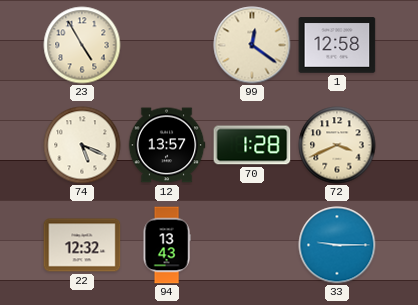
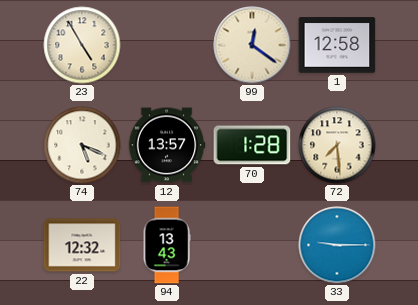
72: 3:41 -> 7:29
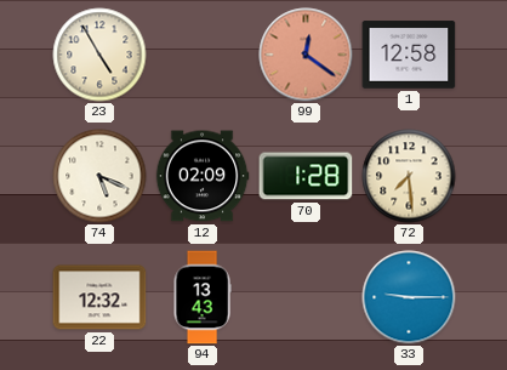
99 dial: cream -> salmon
12: 13:57 -> 02:09
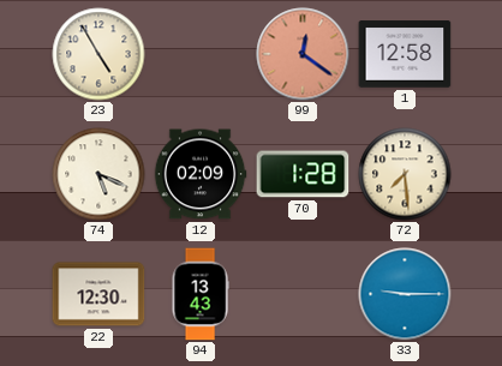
22: 12:32 -> 12:30
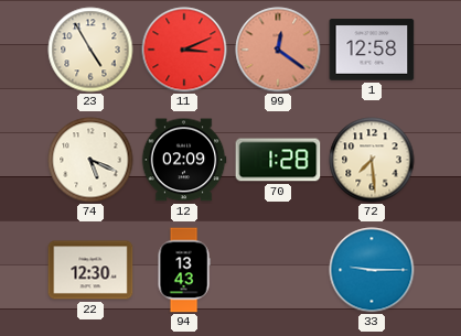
11: none -> 3:11
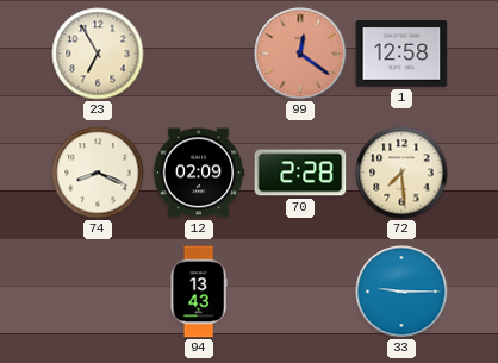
23: 4:55 -> 6:55
11: 3:11 -> none
74: 5:19 -> 8:19
70: 1:28 -> 2:28
22: 12:30 -> none
